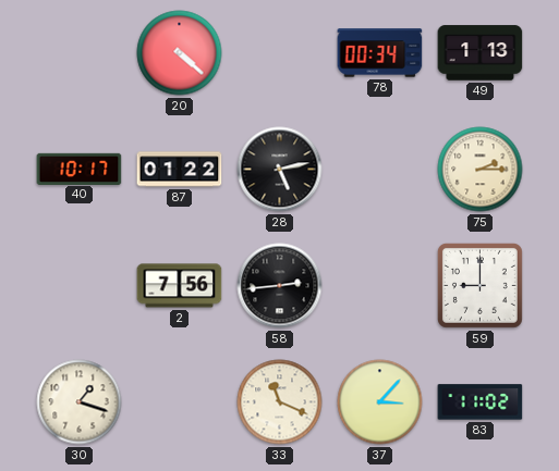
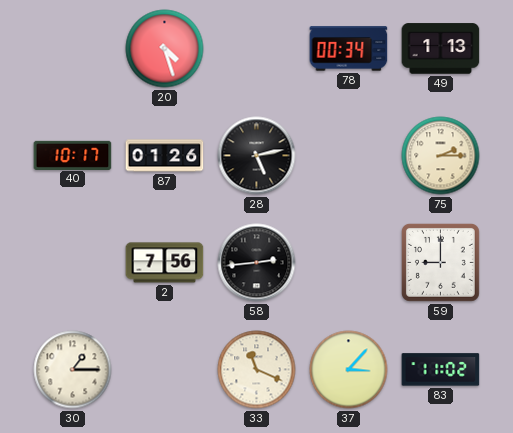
20: 4:22 -> 4:27
87: 01:22 -> 01:26
30: 1:18 -> 1:15
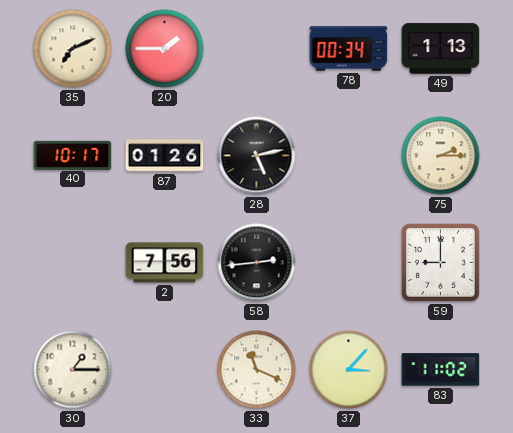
35: none -> 7:11
20: 4:27 -> 1:45
